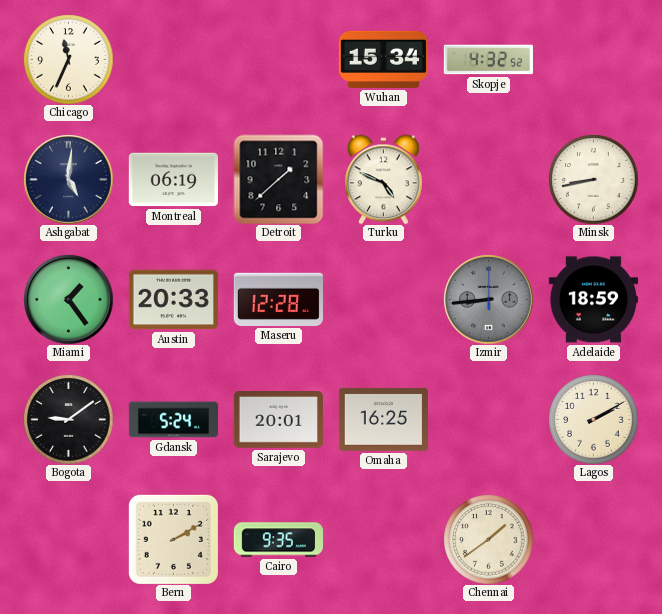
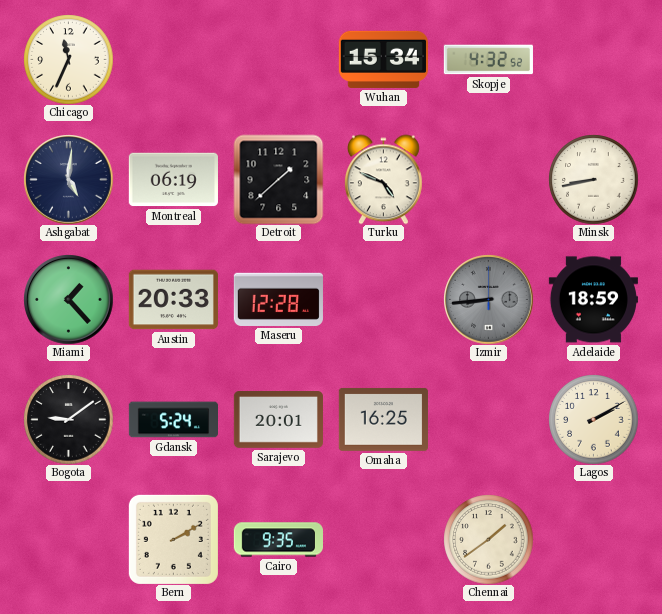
Miami: 1:24 -> 1:23
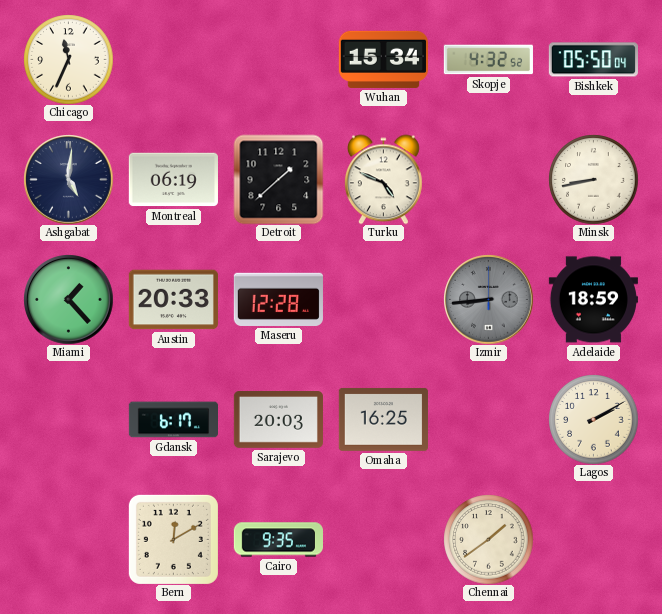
Bishkek: none -> 05:50
Bogota: 9:09 -> none
Gdansk: 5:24 -> 6:17
Sarajevo: 20:01 -> 20:03
Bern: 2:10 -> 12:10
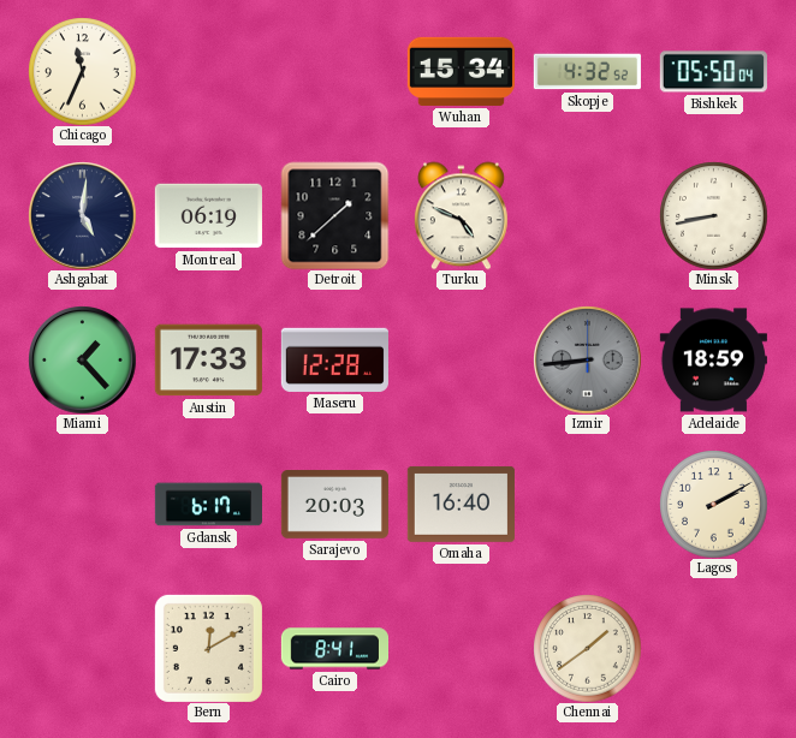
Austin: 20:33 -> 17:33
Omaha: 16:25 -> 16:40
Cairo: 9:35 -> 8:41
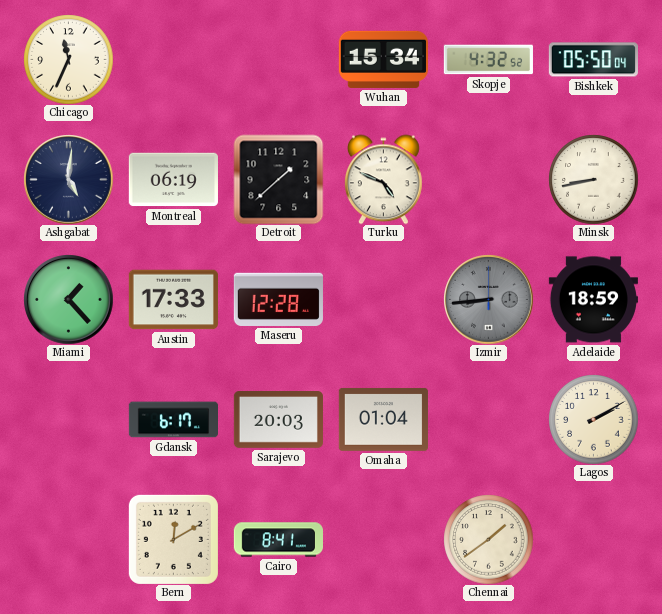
Omaha: 16:40 -> 01:04
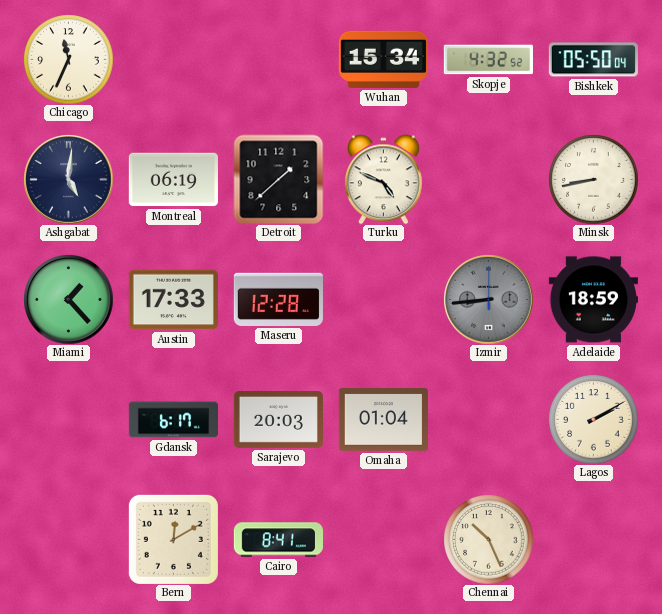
Chennai: 1:39 -> 10:26
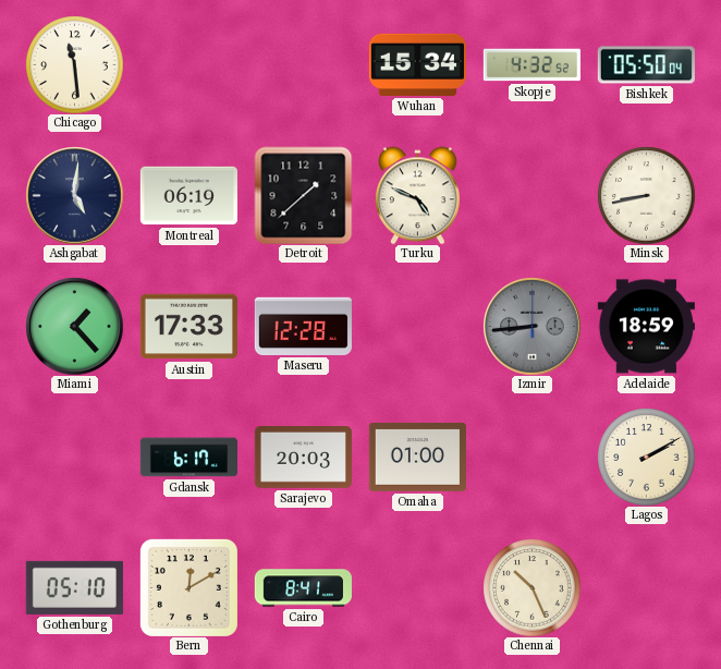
Chicago: 11:34 -> 11:29
Omaha: 01:04 -> 01:00
Gothenburg: none -> 05:10
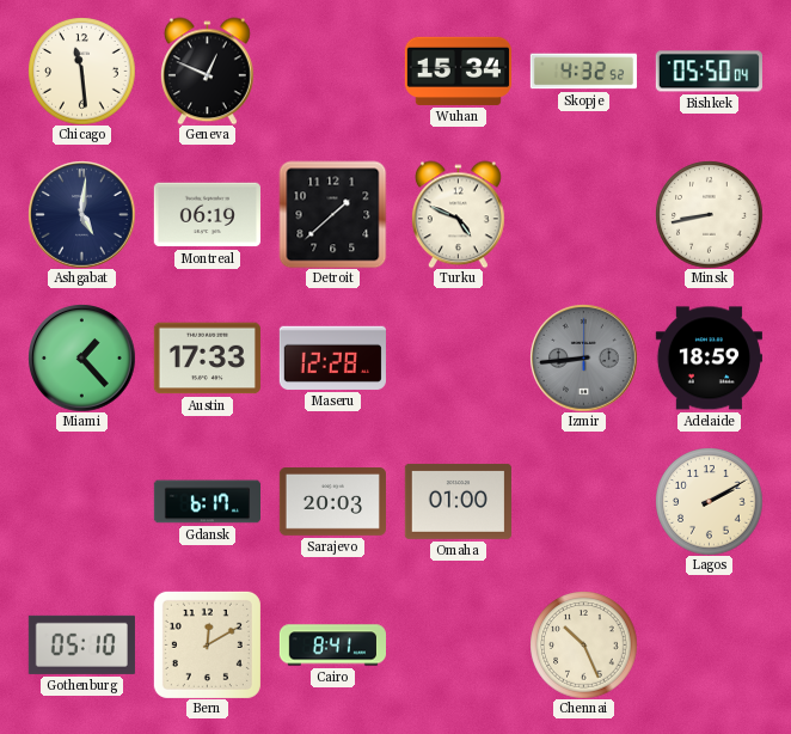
Geneva: none -> 12:49
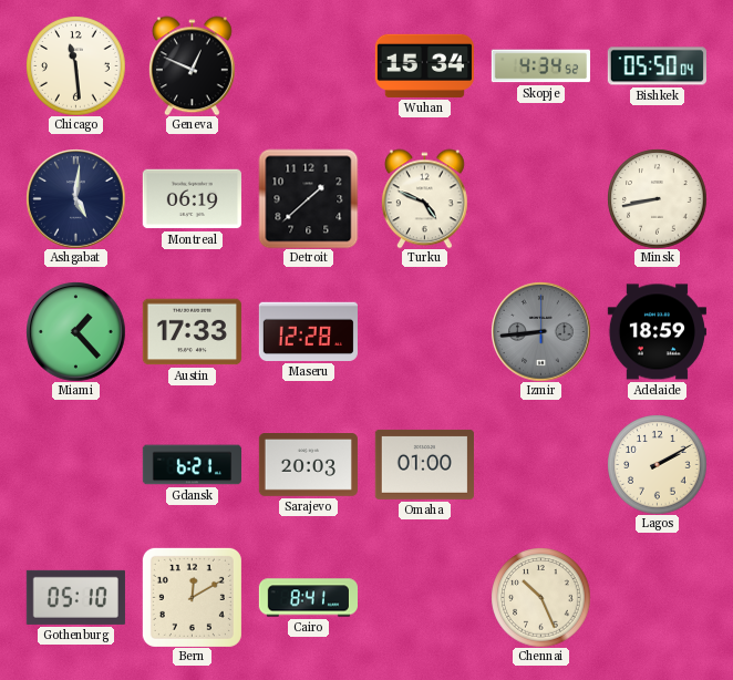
Skopje: 4:32 -> 4:34
Gdansk: 6:17 -> 6:21
